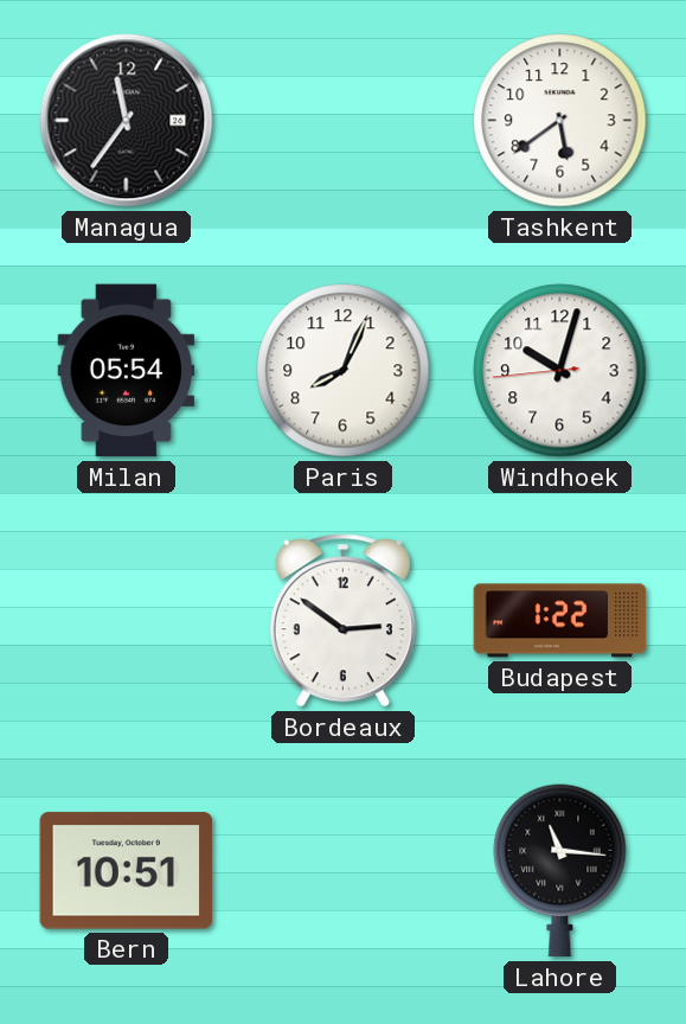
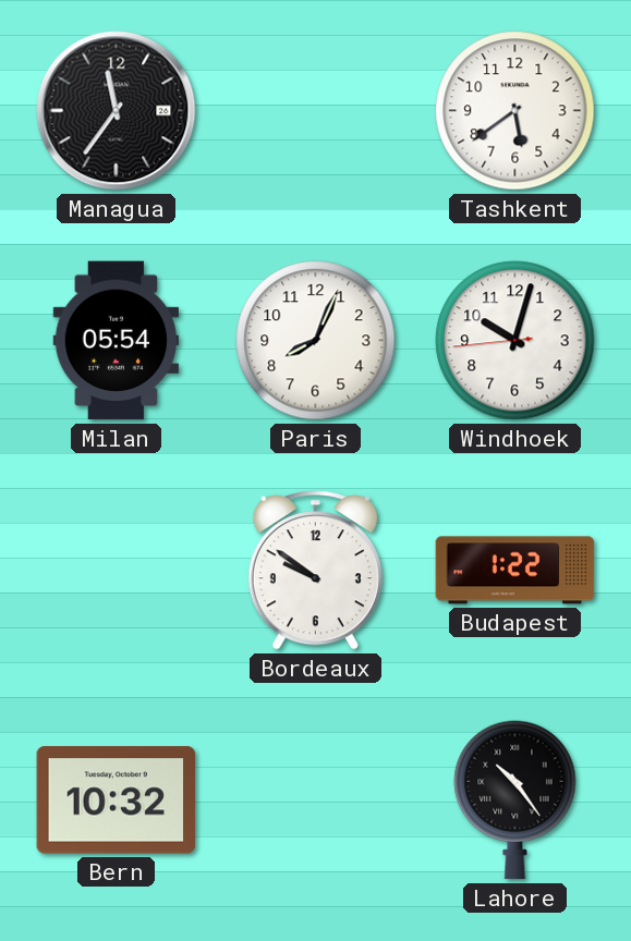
Bordeaux: 2:51 -> 9:51
Bern: 10:51 -> 10:32
Lahore: 11:16 -> 10:24
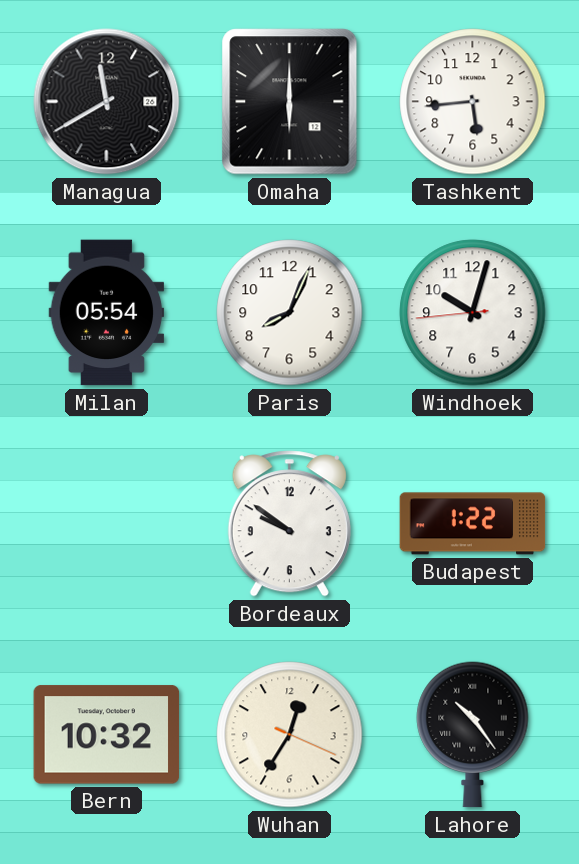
Managua: 11:36 -> 11:40
Omaha: none -> 6:00
Tashkent: 5:39 -> 5:44
Wuhan: none -> 12:35
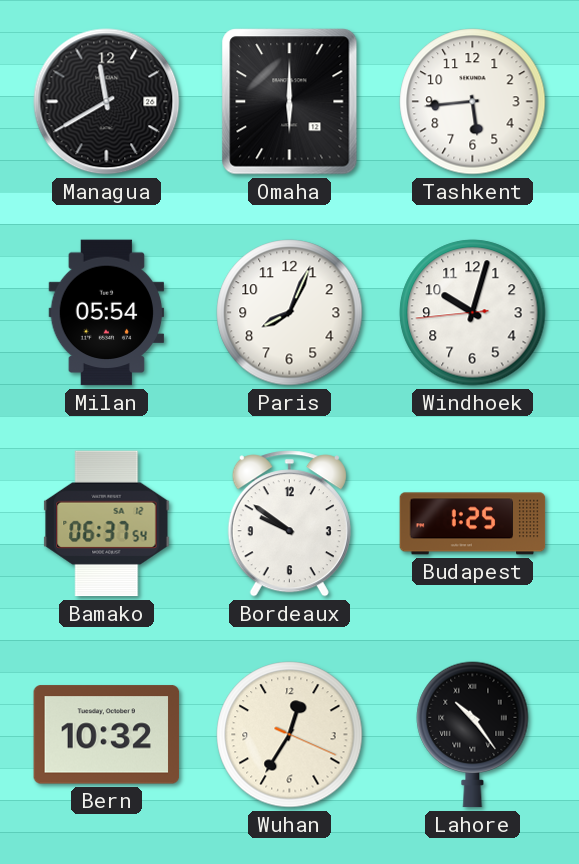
Bamako: none -> 06:37
Budapest: 1:22 -> 1:25
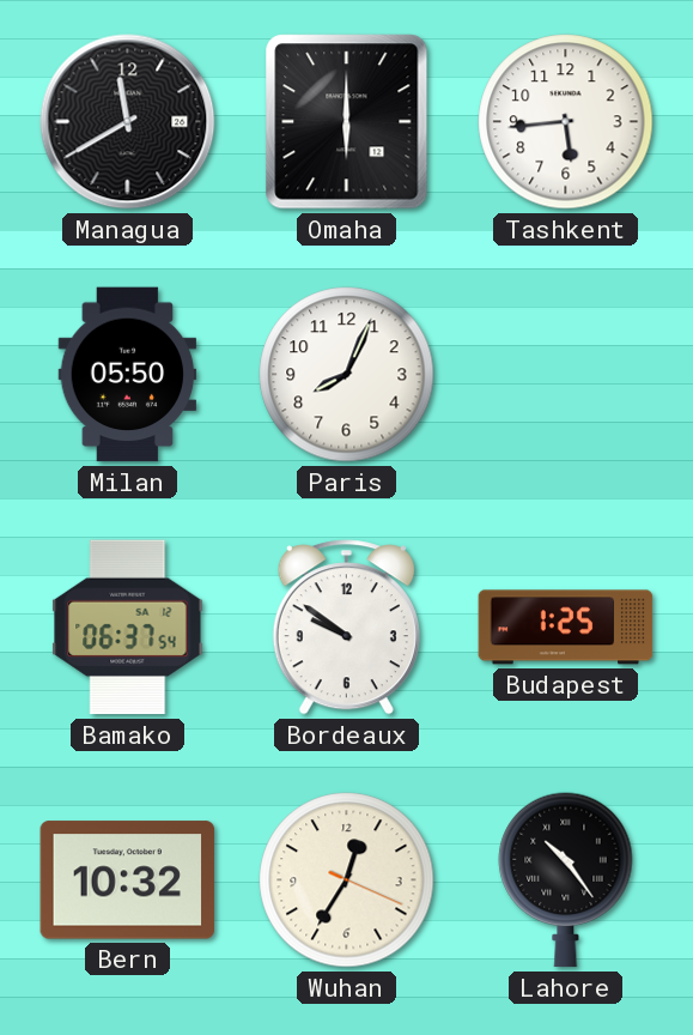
Milan: 05:54 -> 05:50
Windhoek: 10:02 -> none
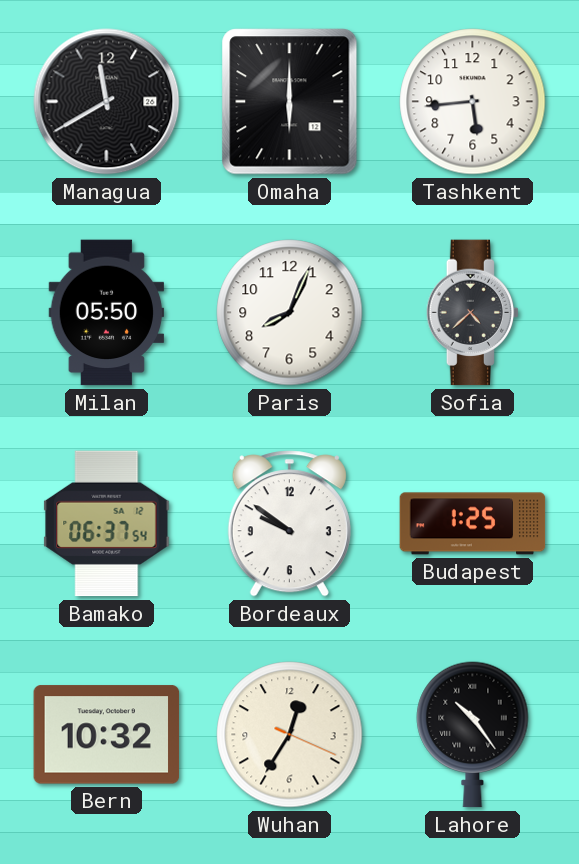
Sofia: none -> 4:38
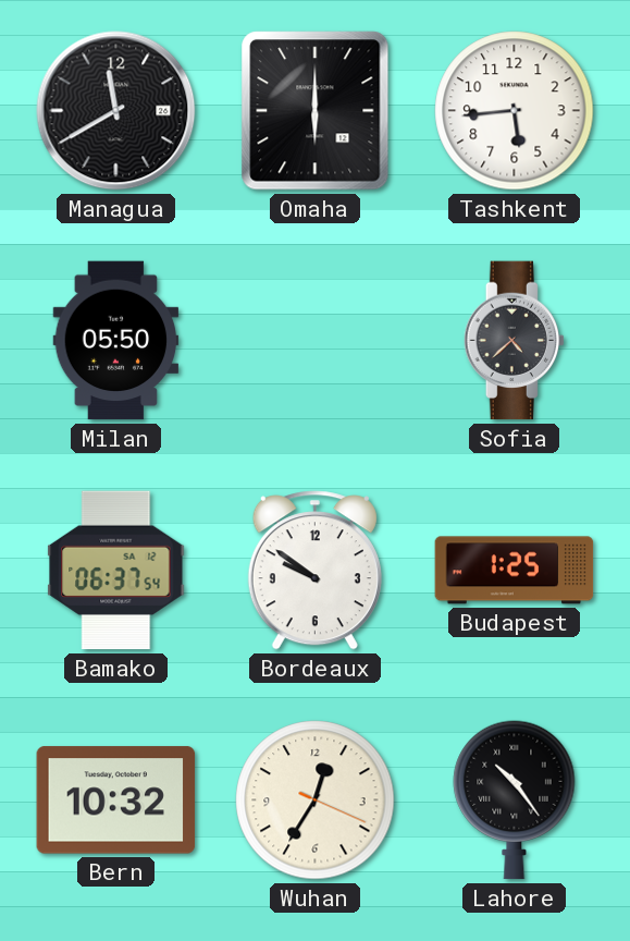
Paris: 8:04 -> none
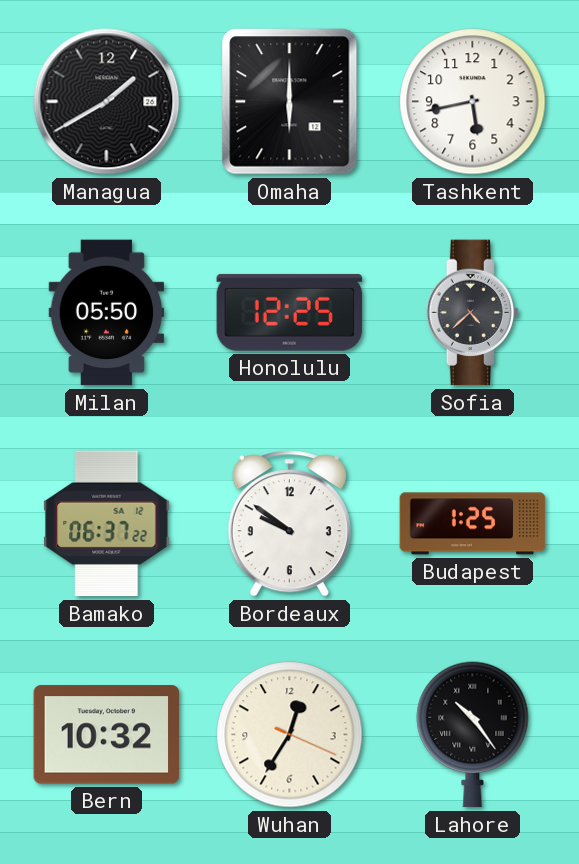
Managua: 11:40 -> 1:40
Tashkent: 5:44 -> 5:43
Honolulu: none -> 12:25
Bamako: 06:37:54 -> 06:37:22
